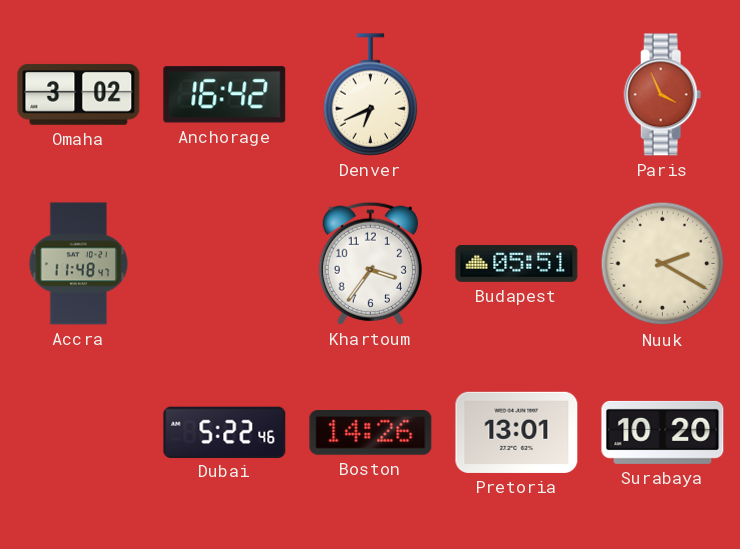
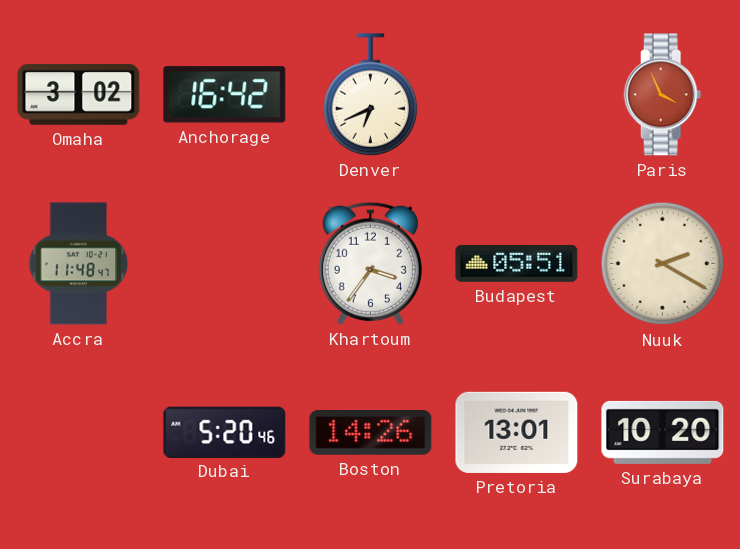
Dubai: 5:22 -> 5:20
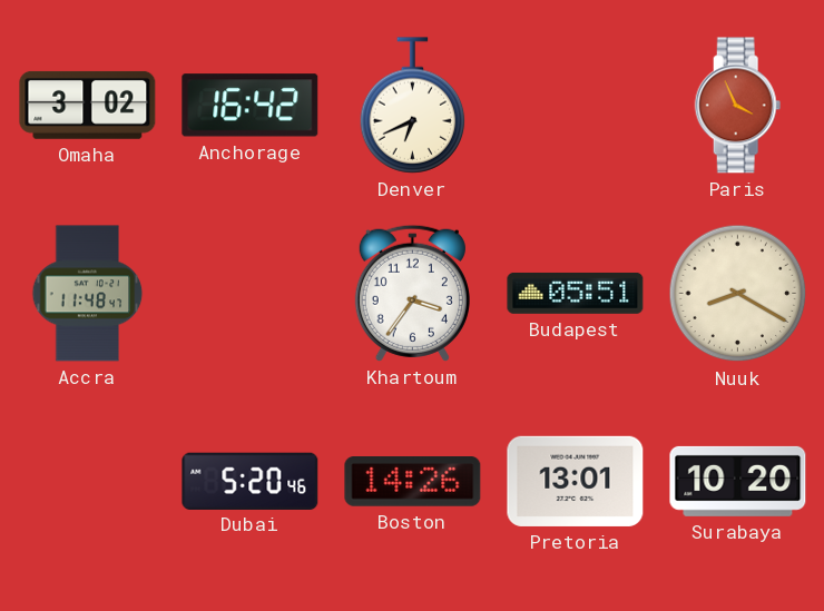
Nuuk: 2:20 -> 8:20
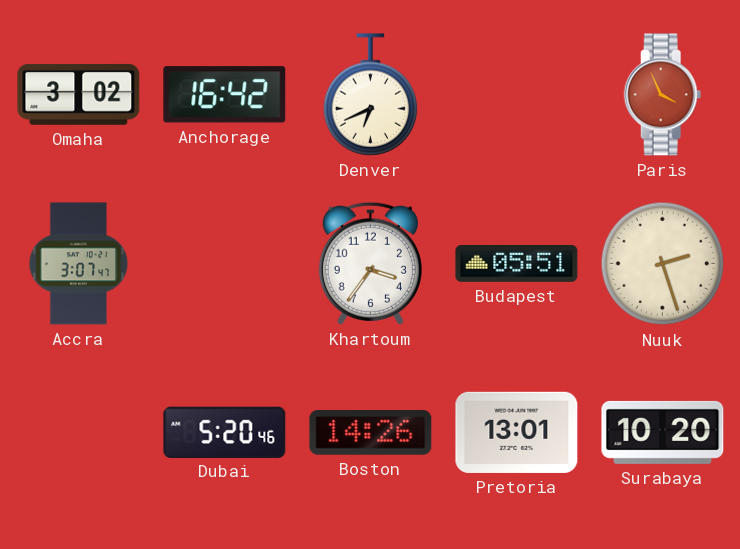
Accra: 11:48 -> 3:07
Nuuk: 8:20 -> 2:27
